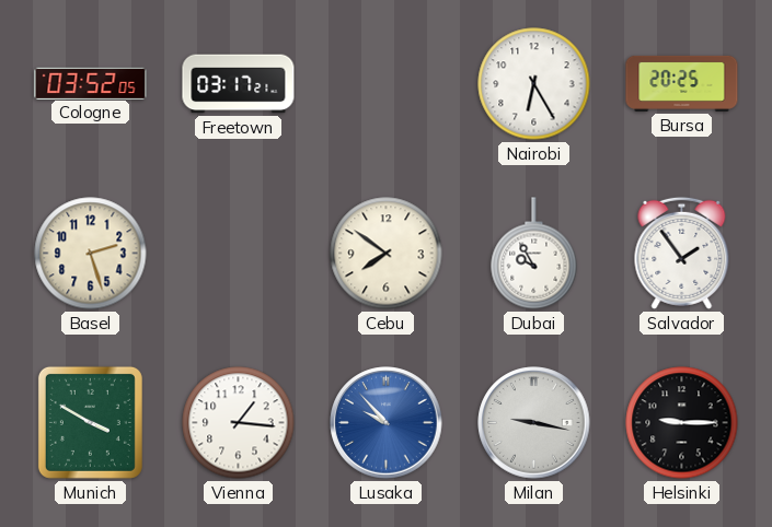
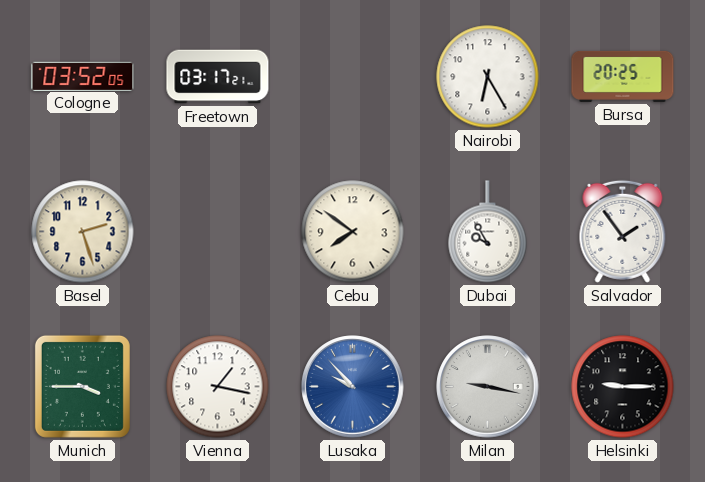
Munich: 3:50 -> 3:45
Vienna: 1:16 -> 1:17
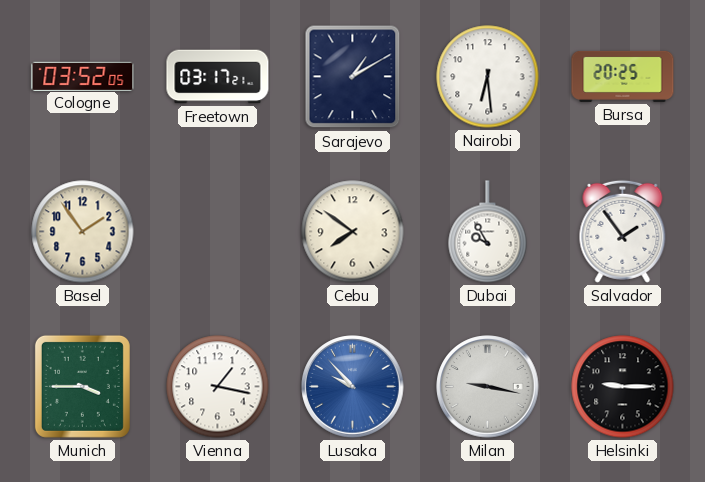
Sarajevo: none -> 1:10
Nairobi: 6:25 -> 6:29
Basel: 2:27 -> 1:54
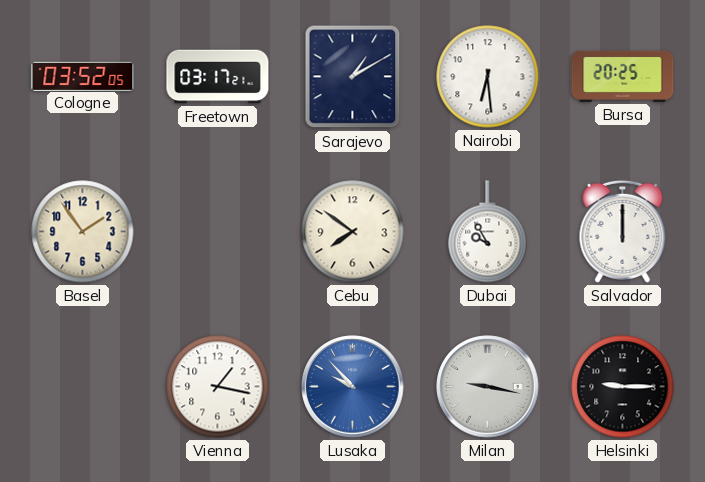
Salvador: 1:54 -> 12:00
Munich: 3:45 -> none
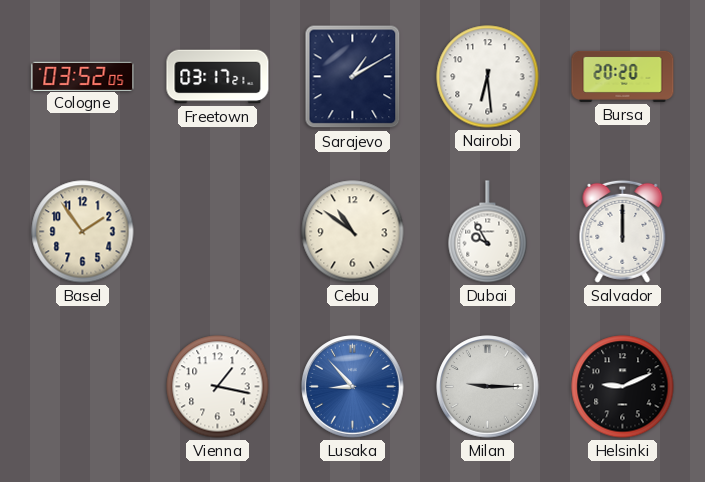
Bursa: 20:25 -> 20:20
Cebu: 7:51 -> 10:51
Lusaka: 9:53 -> 8:53
Milan: 9:17 -> 9:15
Helsinki: 9:15 -> 9:11
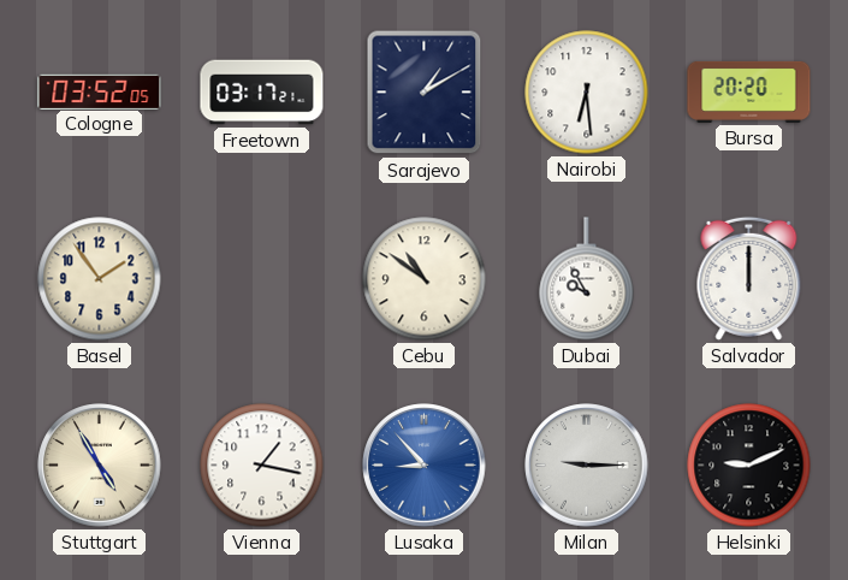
Stuttgart: none -> 4:55
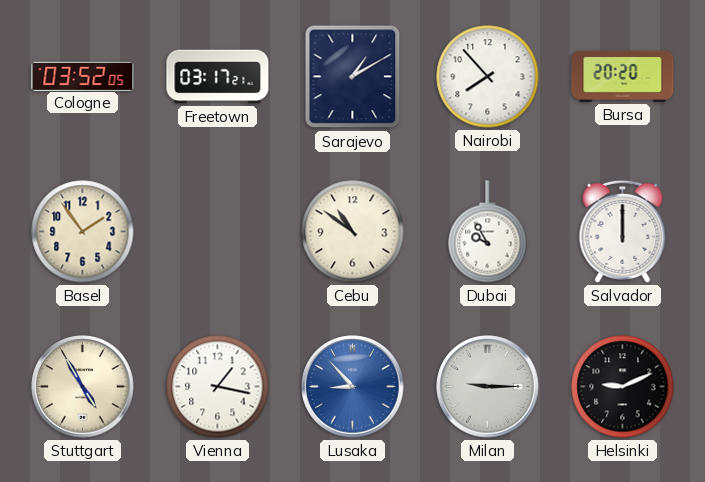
Nairobi: 6:29 -> 7:53
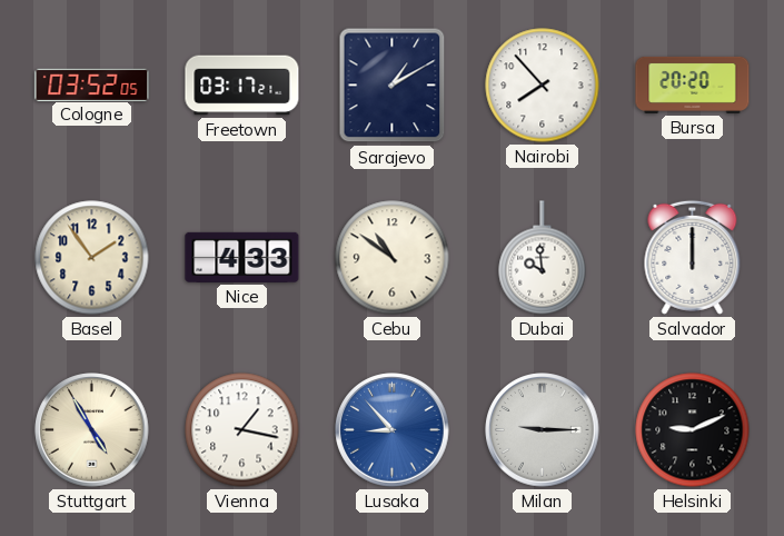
Nice: none -> 4:33
Dubai: 9:55 -> 9:59
